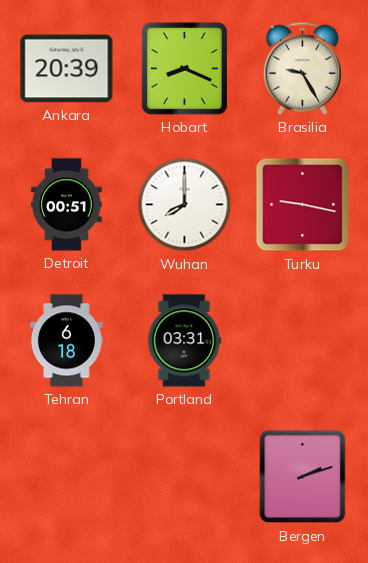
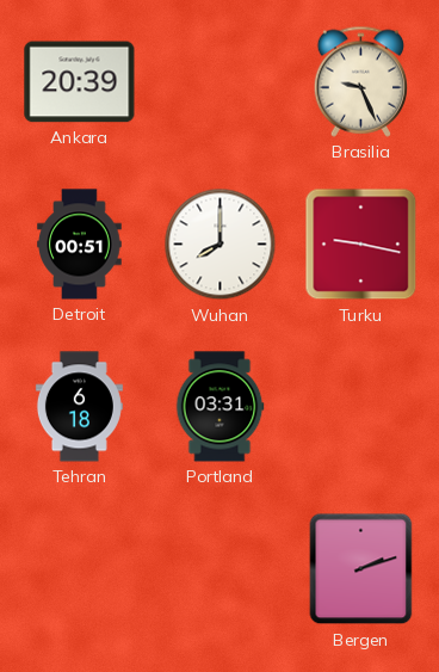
Hobart: 8:19 -> none
Brasilia: 9:25 -> 9:26
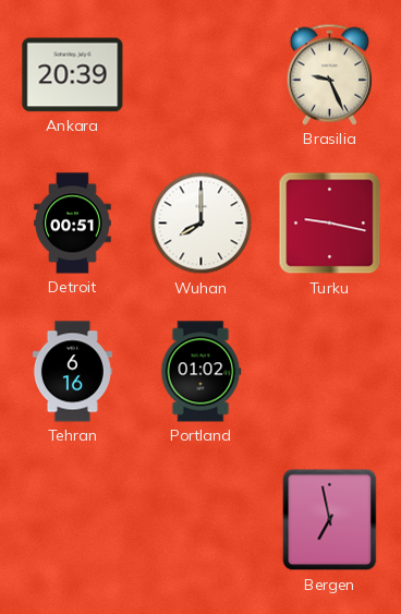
Tehran: 6:18 -> 6:16
Portland: 03:31 -> 01:02
Bergen: 2:12 -> 6:58
